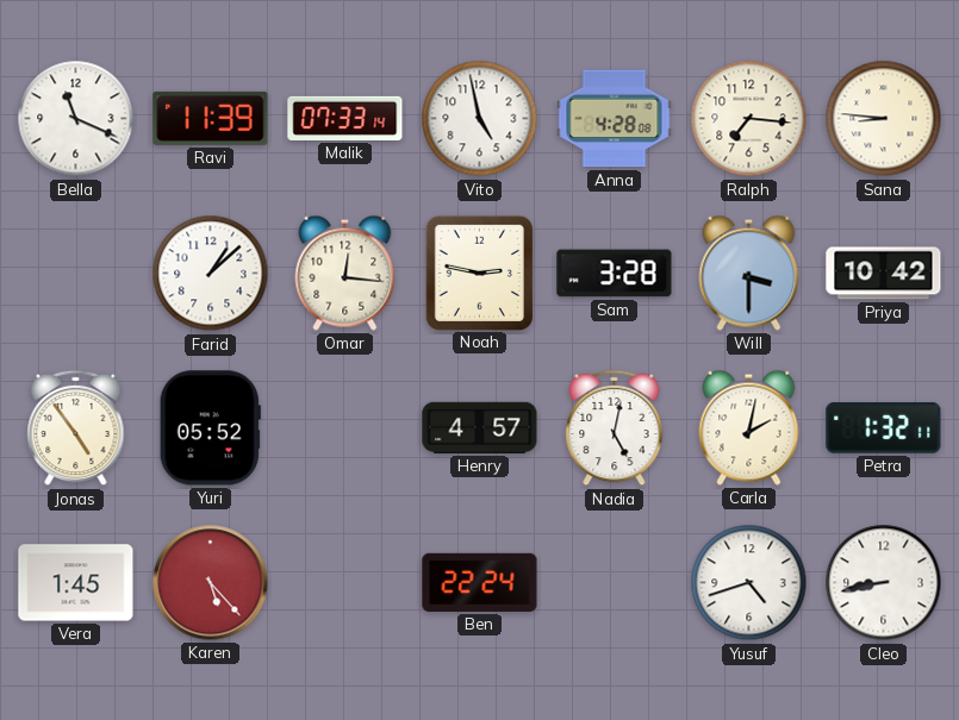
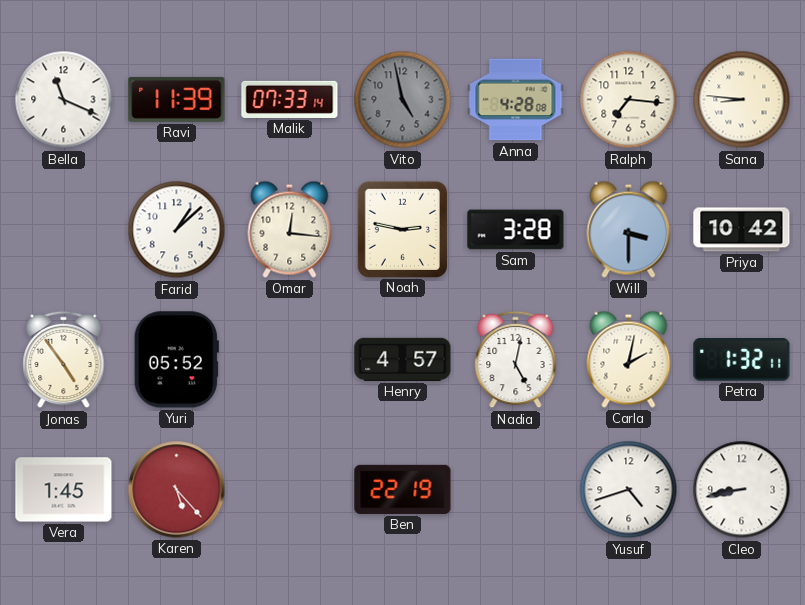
Vito dial: white -> grey
Ben: 22:24 -> 22:19
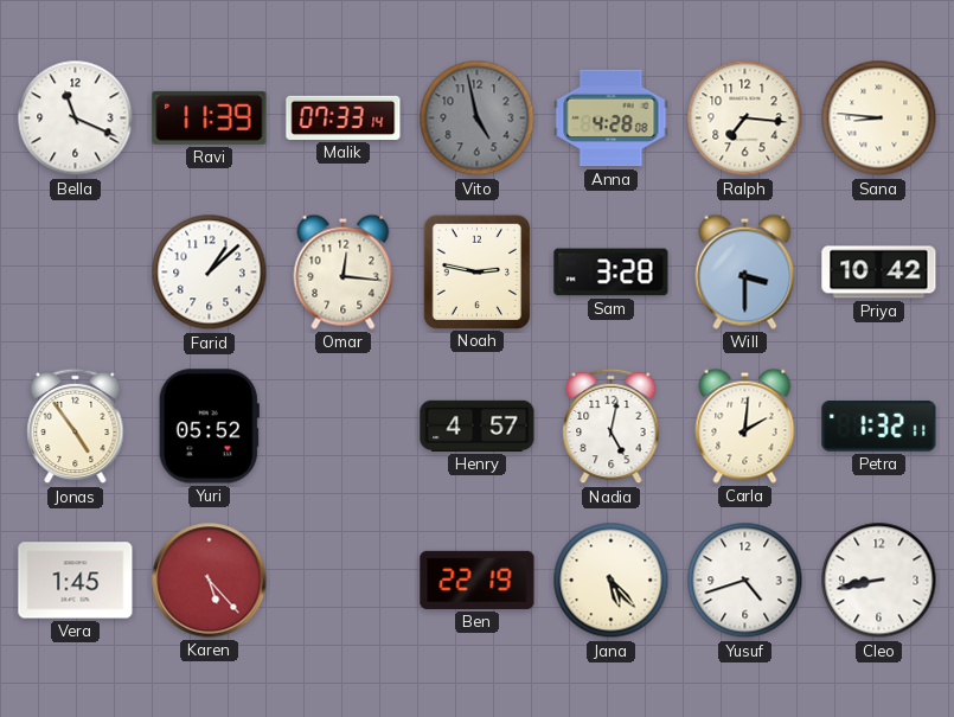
Carla: 2:02 -> 2:01
Jana: none -> 5:23
